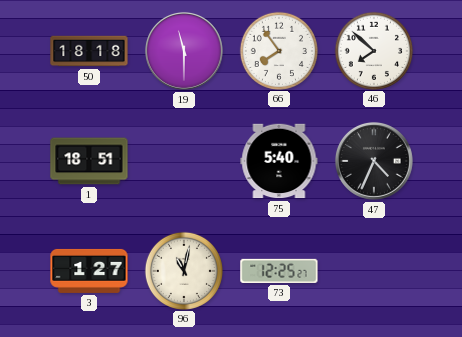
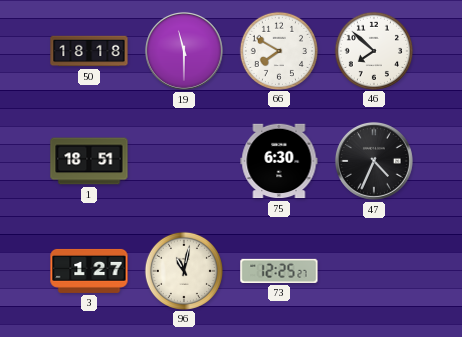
66: 7:54 -> 7:50
75: 5:40 -> 6:30
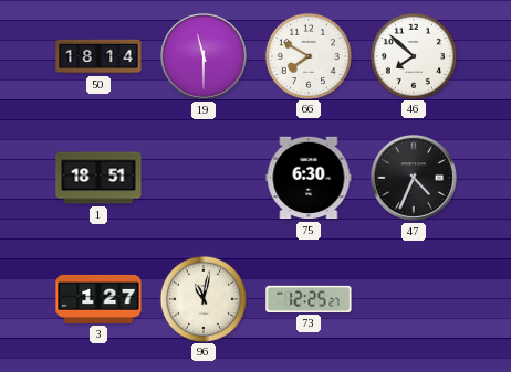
50: 18:18 -> 18:14
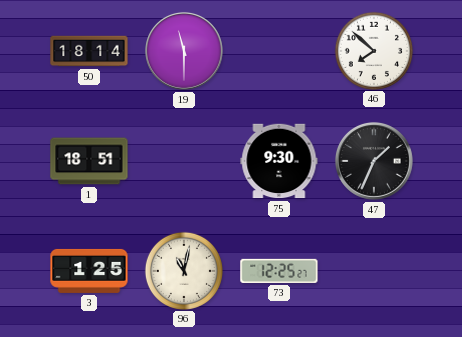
66: 7:50 -> none
75: 6:30 -> 9:30
47: 4:34 -> 1:34
3: 1:27 -> 1:25
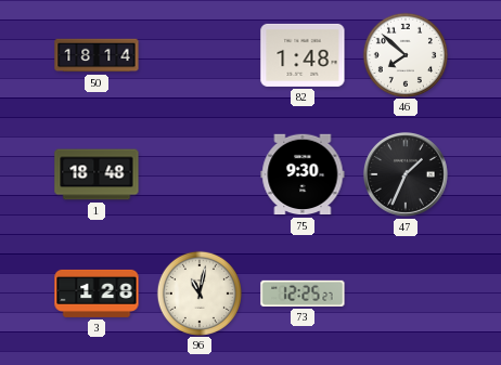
19: 11:30 -> none
82: none -> 1:48
1: 18:51 -> 18:48
3: 1:25 -> 1:28
